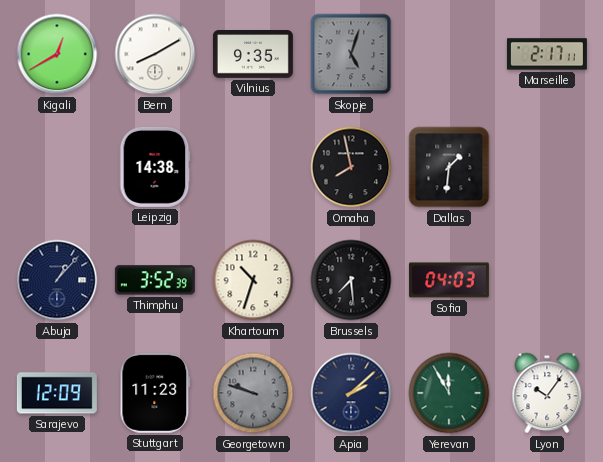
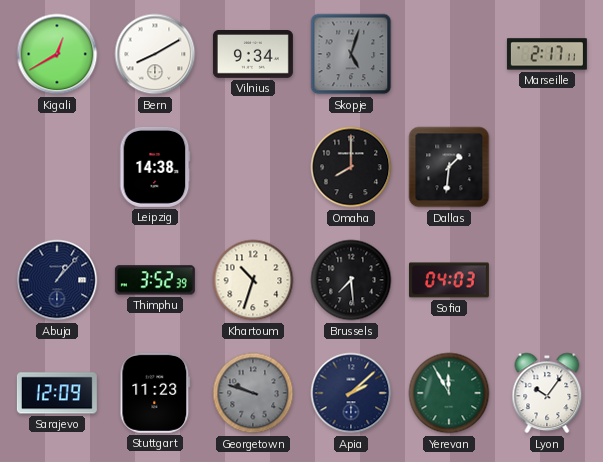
Vilnius: 9:35 -> 9:34
Omaha: 7:58 -> 8:00
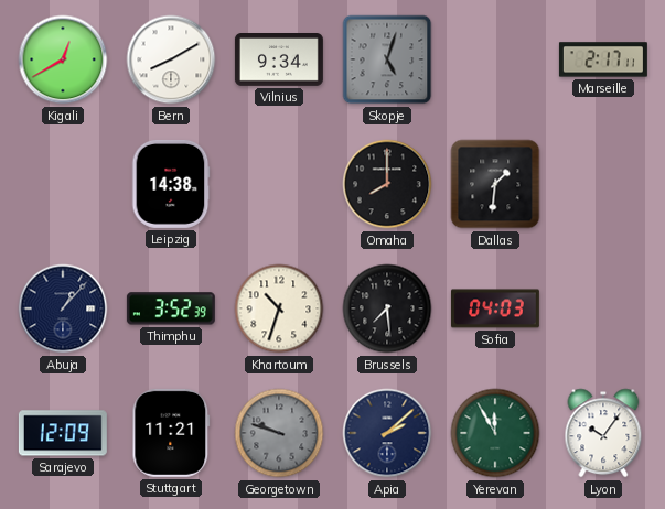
Stuttgart: 11:23 -> 11:21
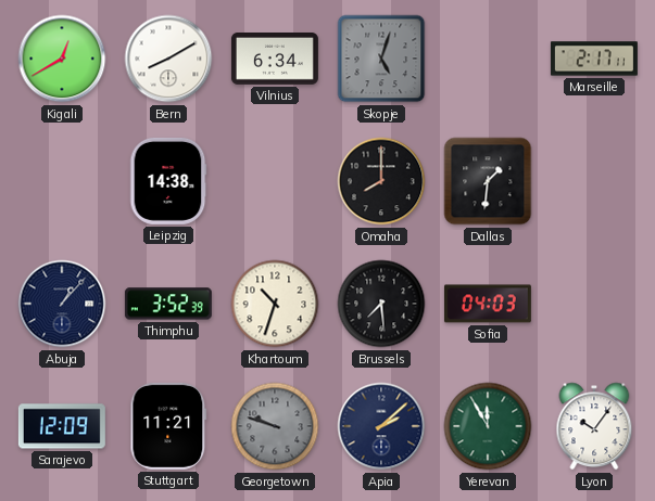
Vilnius: 9:34 -> 6:34
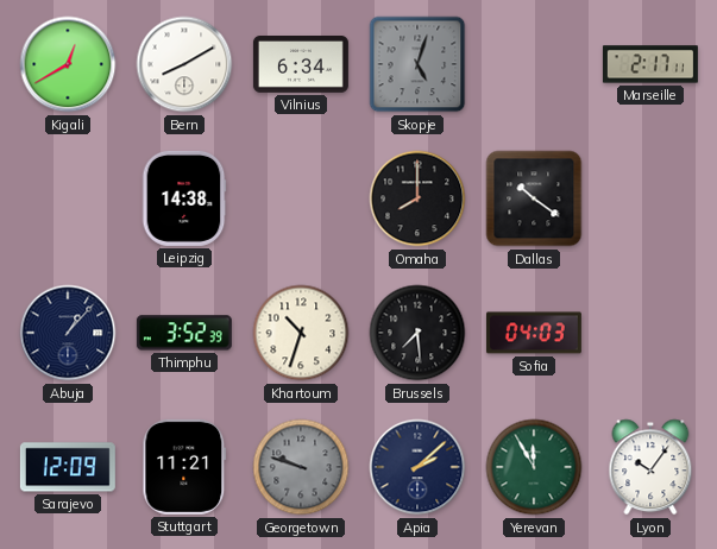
Dallas: 1:31 -> 10:21
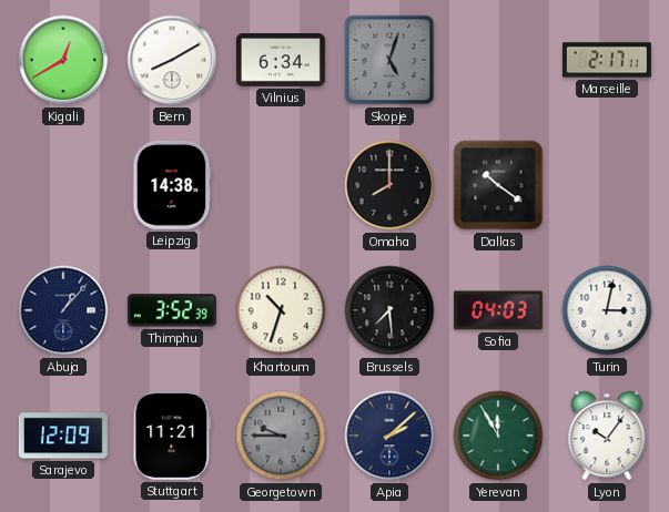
Turin: none -> 3:02
Georgetown: 9:48 -> 9:45
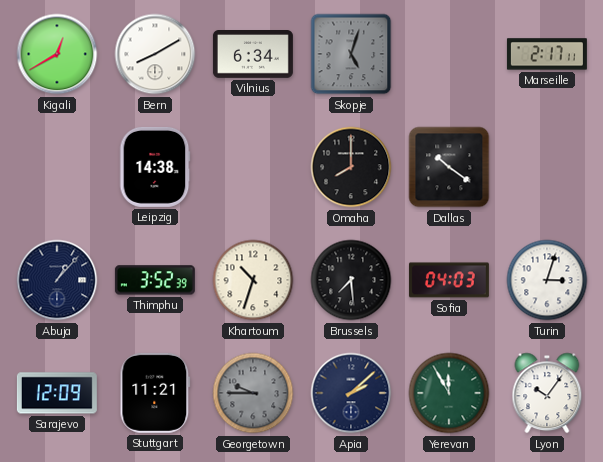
Turin: 3:02 -> 3:03
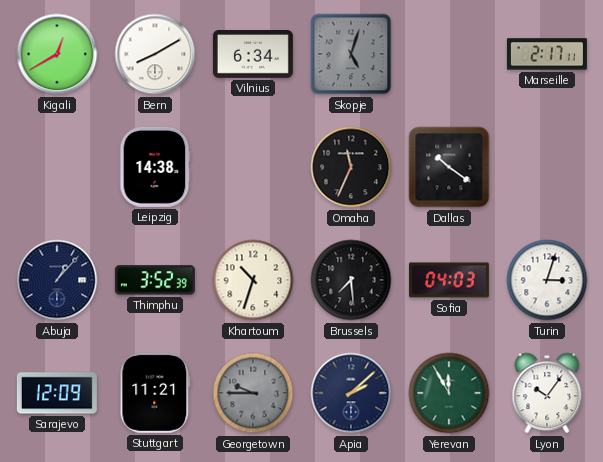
Omaha: 8:00 -> 11:34
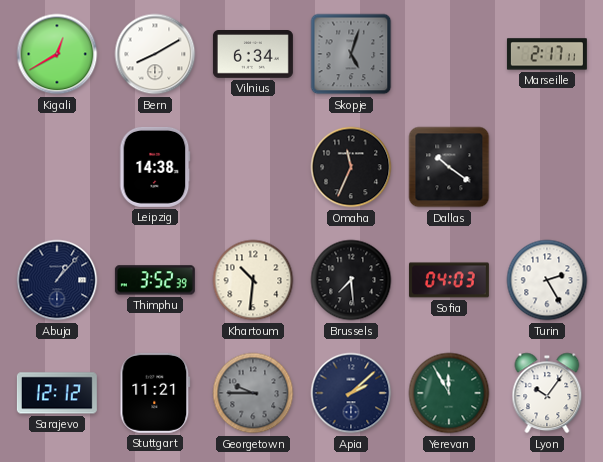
Khartoum: 10:33 -> 10:31
Turin: 3:03 -> 2:25
Sarajevo: 12:09 -> 12:12
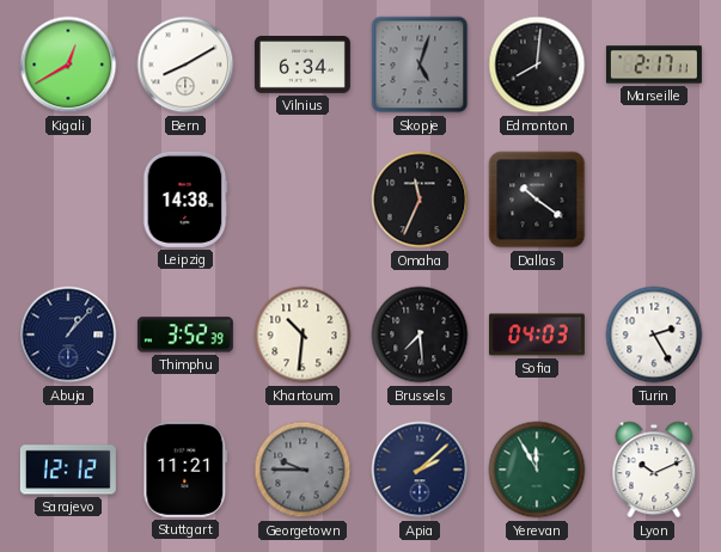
Edmonton: none -> 8:01
Lyon: 10:06 -> 10:11
